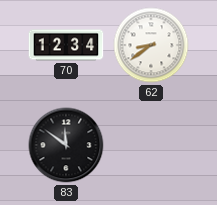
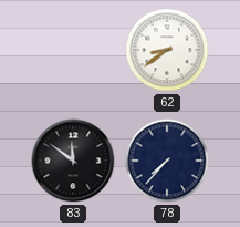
70: 12:34 -> none
78: none -> 7:37
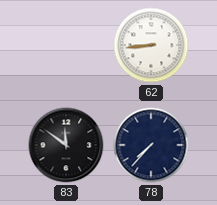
62: 8:39 -> 8:44
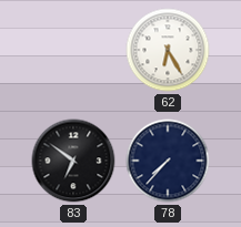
62: 8:44 -> 6:25
83: 11:51 -> 6:51
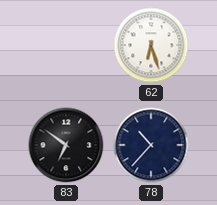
62: 6:25 -> 6:27
78: 7:37 -> 10:37
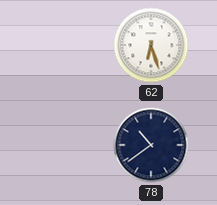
83: 6:51 -> none
78: 10:37 -> 10:39
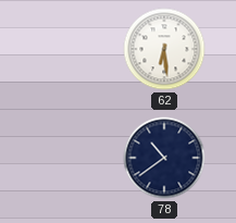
62: 6:27 -> 6:29
